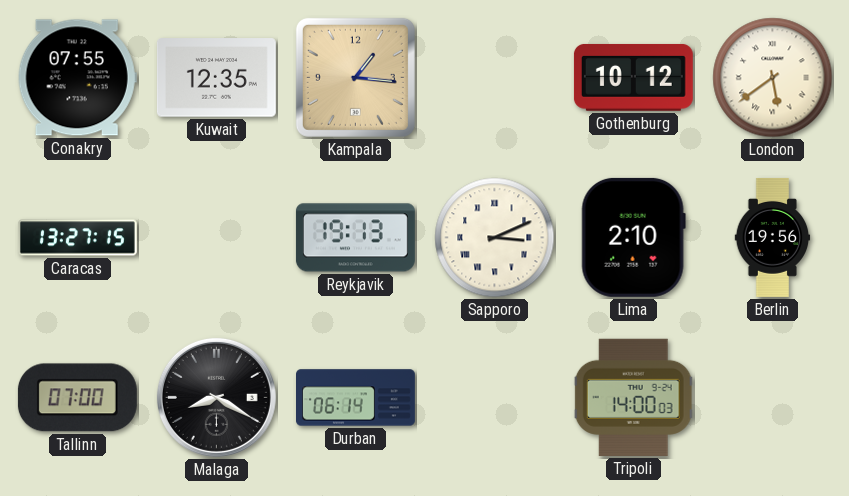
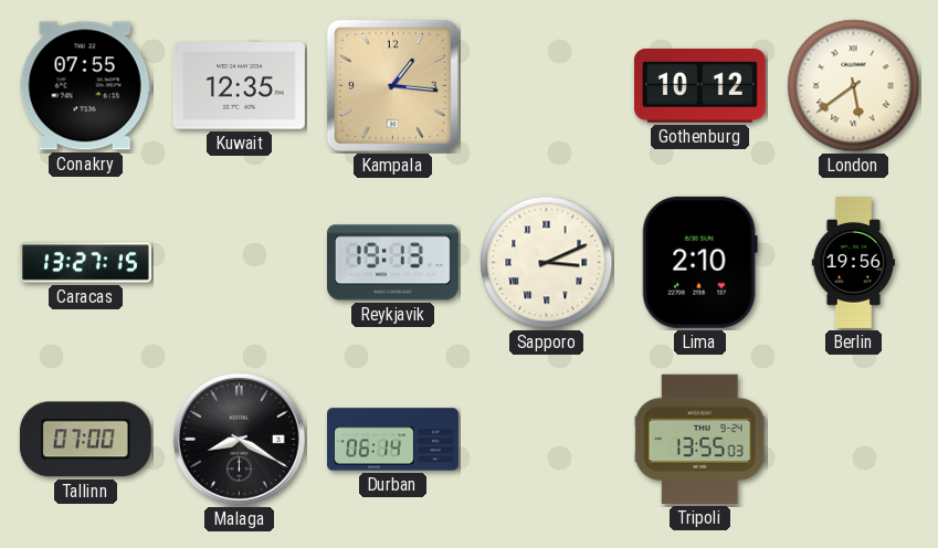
Tripoli: 14:00 -> 13:55
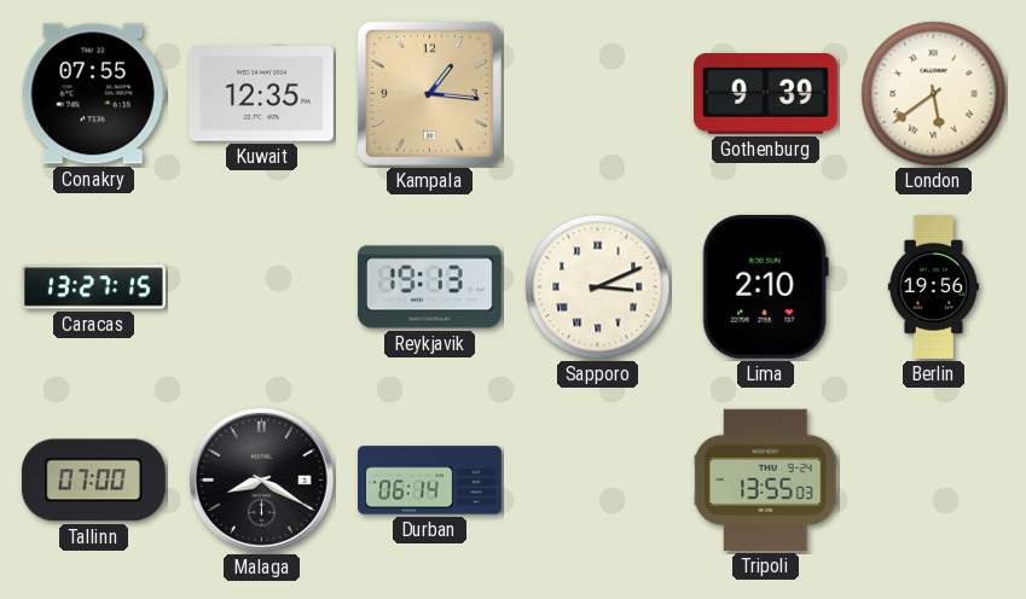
Gothenburg: 10:12 -> 9:39
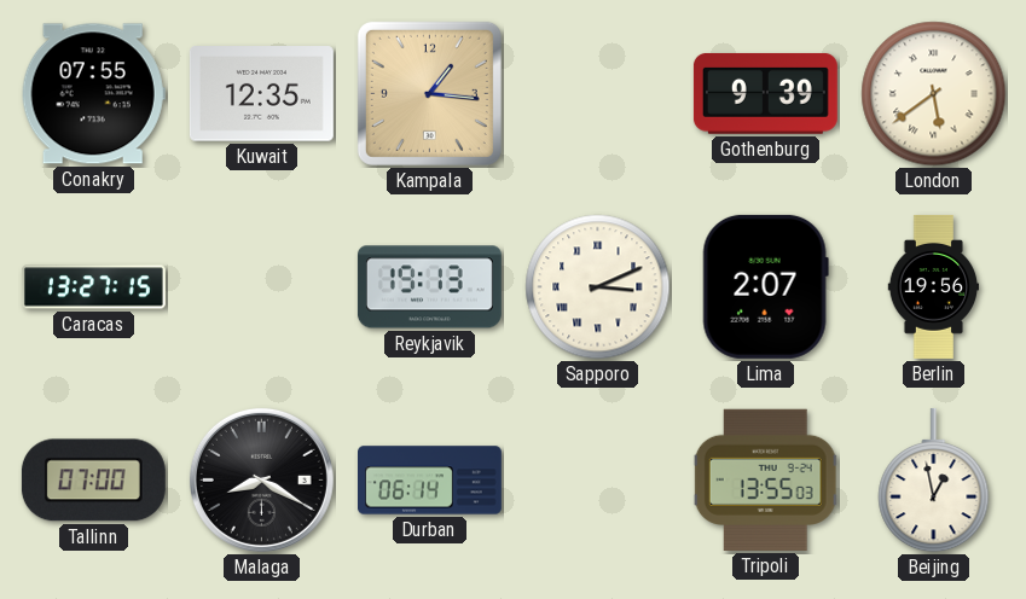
Lima: 2:10 -> 2:07
Beijing: none -> 12:58
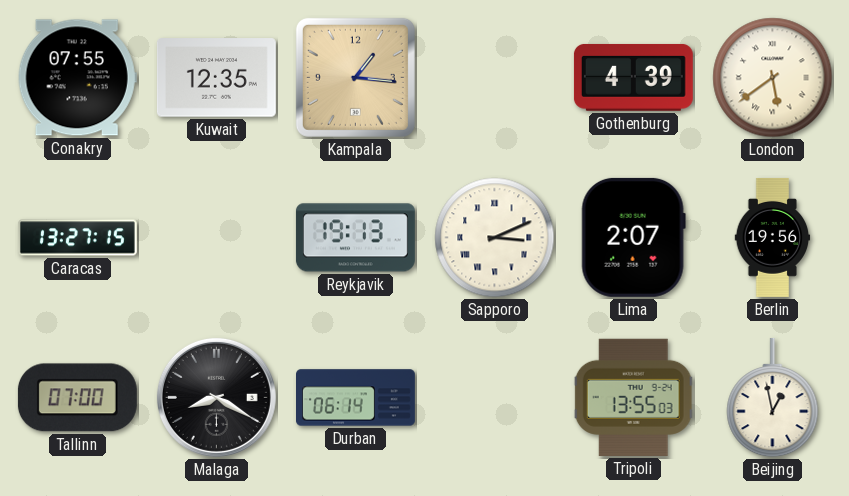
Gothenburg: 9:39 -> 4:39
